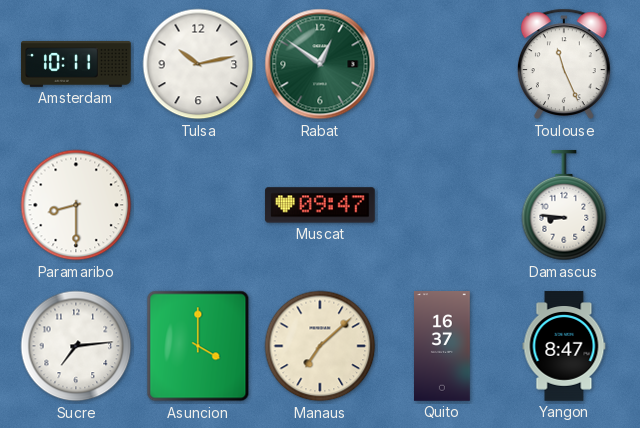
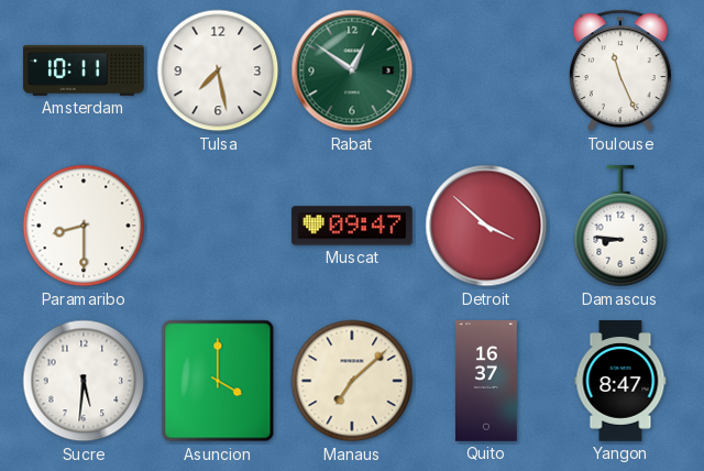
Tulsa: 10:13 -> 7:28
Detroit: none -> 3:52
Sucre: 7:14 -> 5:31
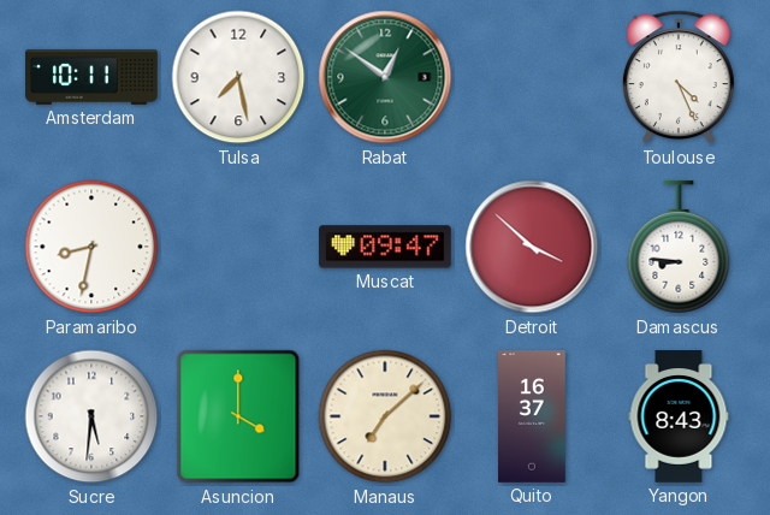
Toulouse: 11:26 -> 4:26
Paramaribo: 8:30 -> 8:32
Yangon: 8:47 -> 8:43
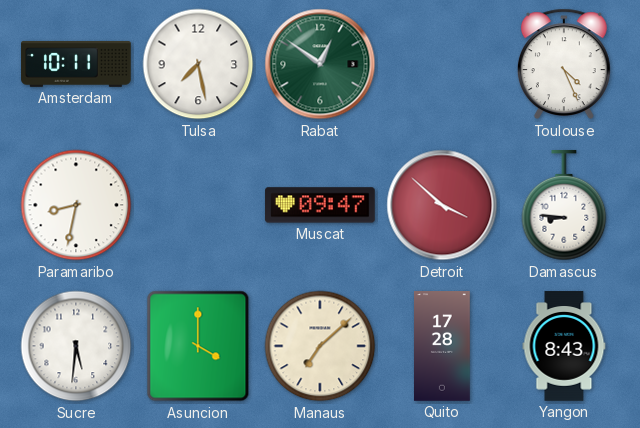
Quito: 16:37 -> 17:28
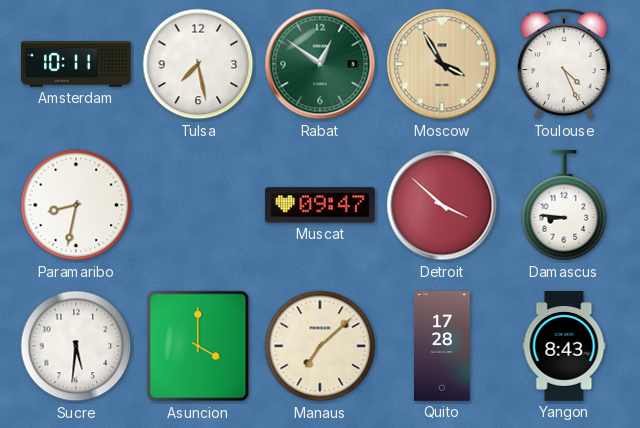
Moscow: none -> 3:55
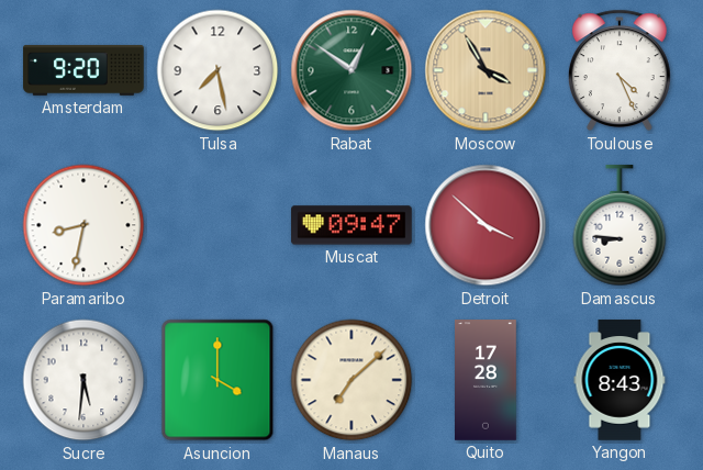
Amsterdam: 10:11 -> 9:20
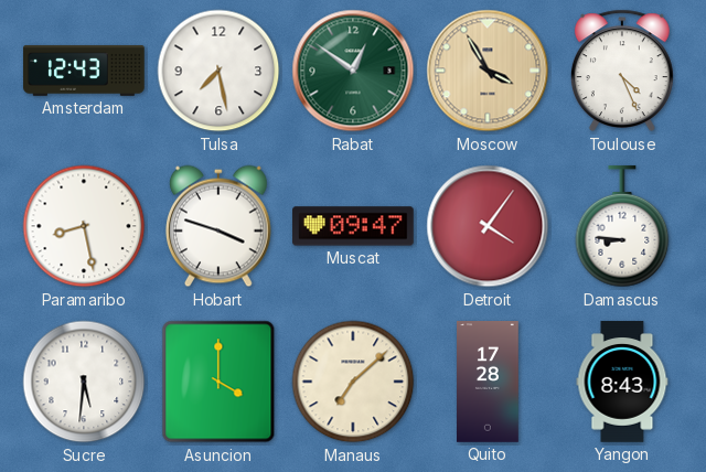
Amsterdam: 9:20 -> 12:43
Paramaribo: 8:32 -> 8:28
Hobart: none -> 3:48
Detroit: 3:52 -> 4:06
